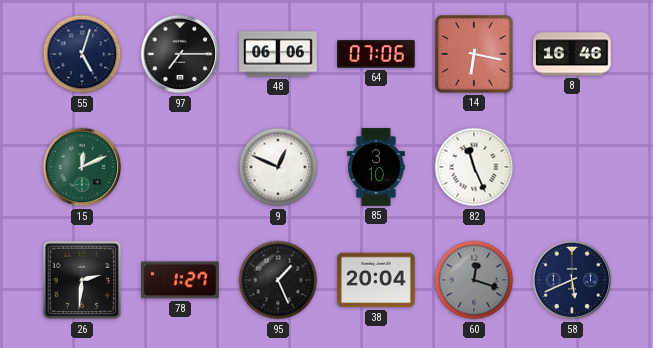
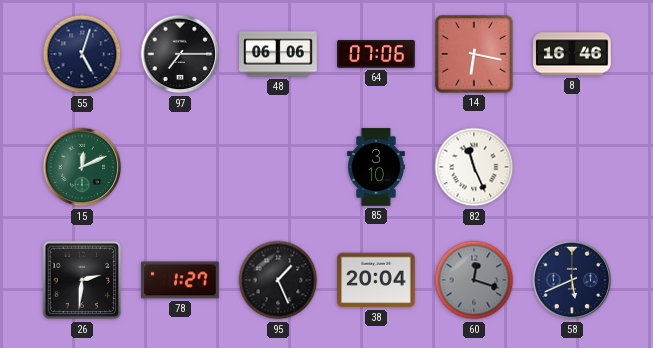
9: 12:49 -> none
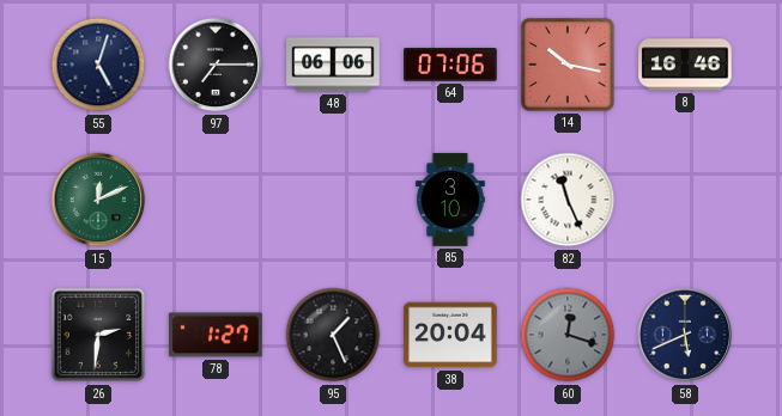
14: 6:17 -> 10:17
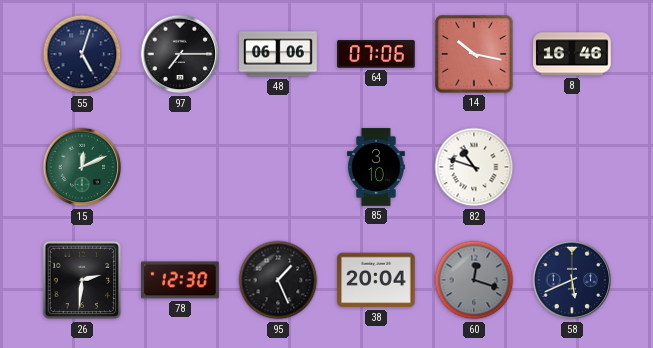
82: 11:26 -> 10:48
78: 1:27 -> 12:30
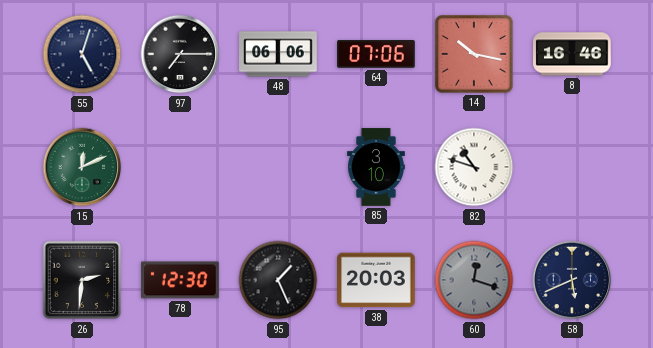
38: 20:04 -> 20:03
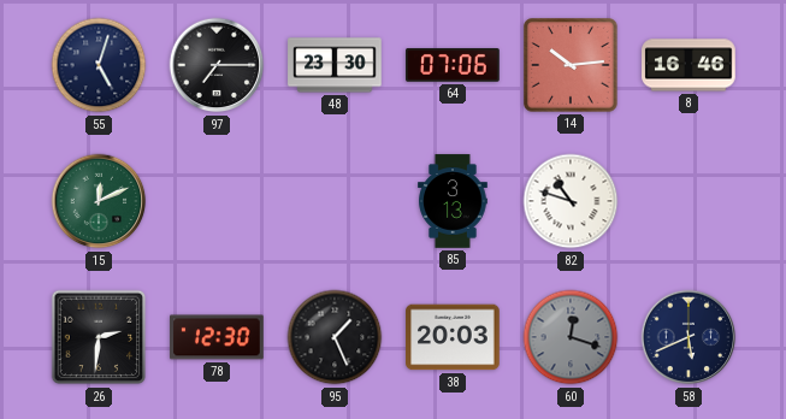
48: 06:06 -> 23:30
14: 10:17 -> 10:14
85: 3:10 -> 3:13
